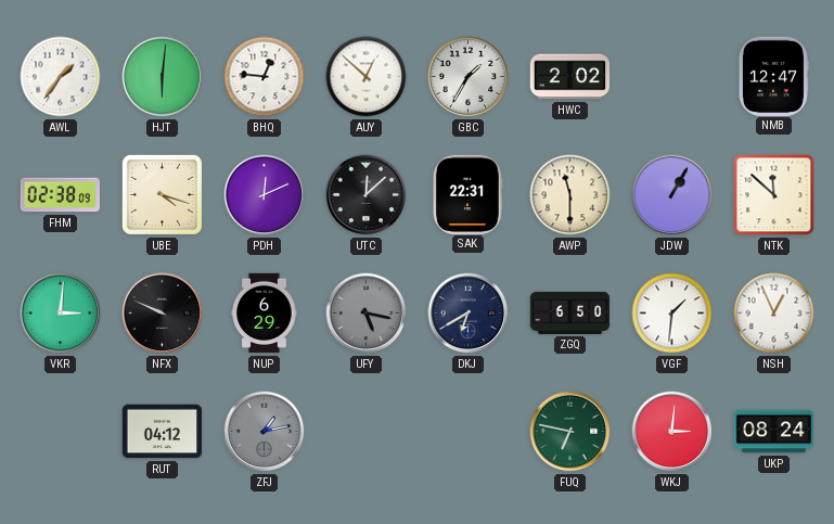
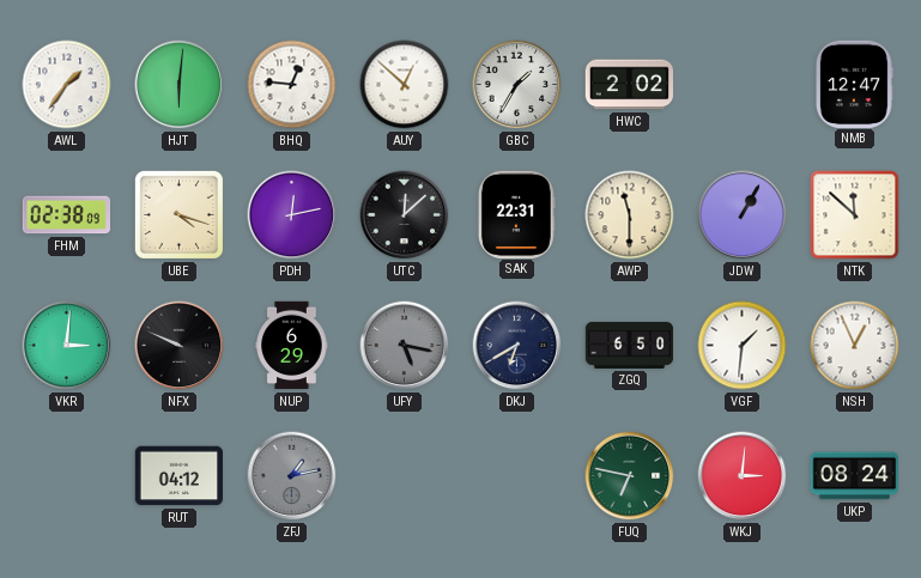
PDH: 12:11 -> 12:13
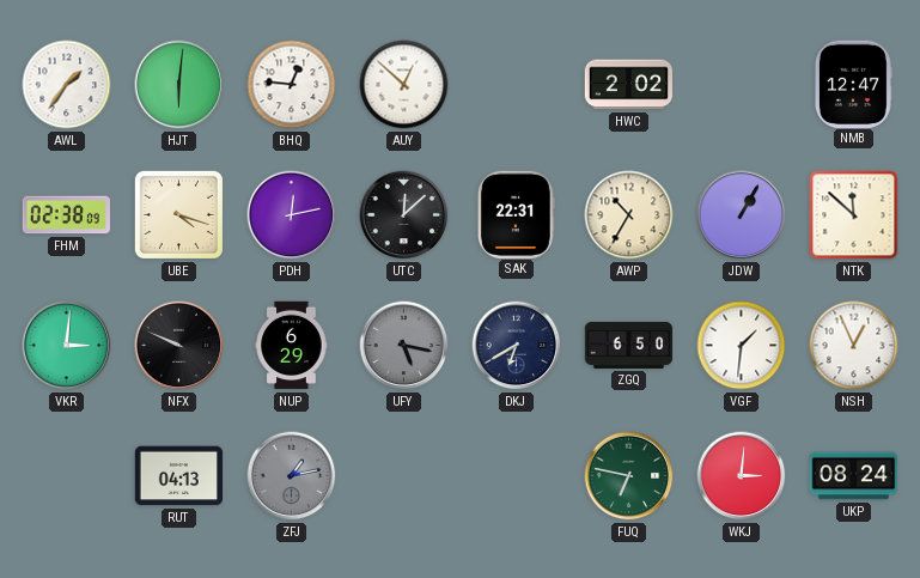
GBC: 1:35 -> none
AWP: 11:30 -> 10:35
RUT: 04:12 -> 04:13
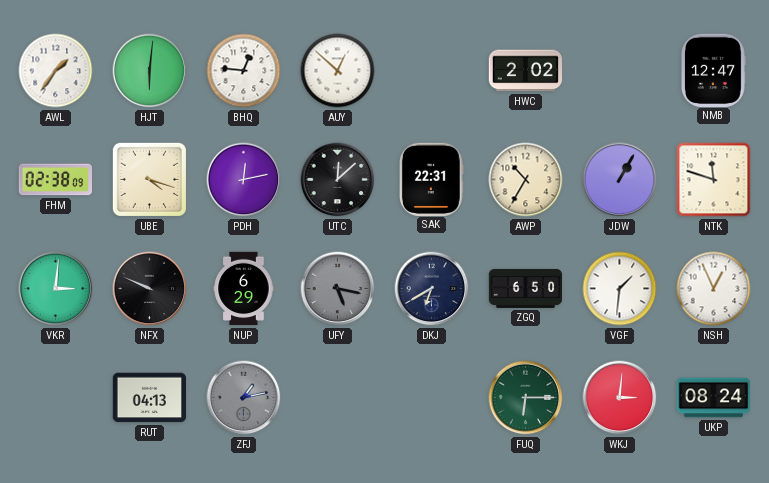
NTK: 11:52 -> 11:48
FUQ: 6:47 -> 6:15
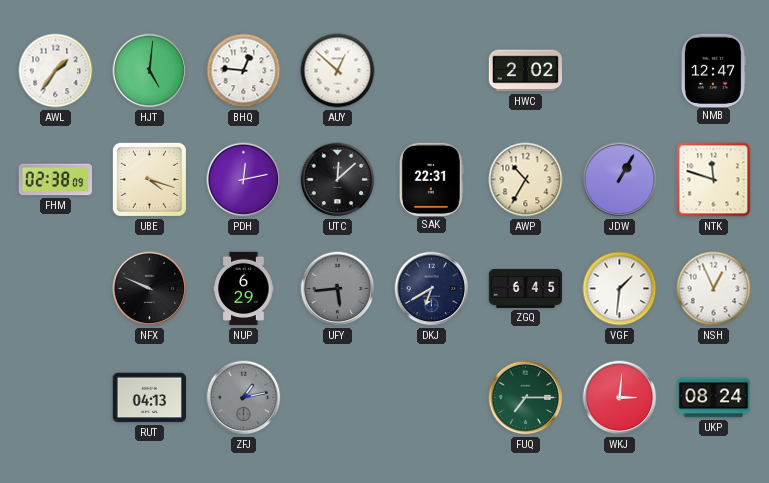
HJT: 6:01 -> 5:01
VKR: 3:01 -> none
UFY: 5:17 -> 5:44
ZGQ: 6:50 -> 6:45
FUQ: 6:15 -> 7:15
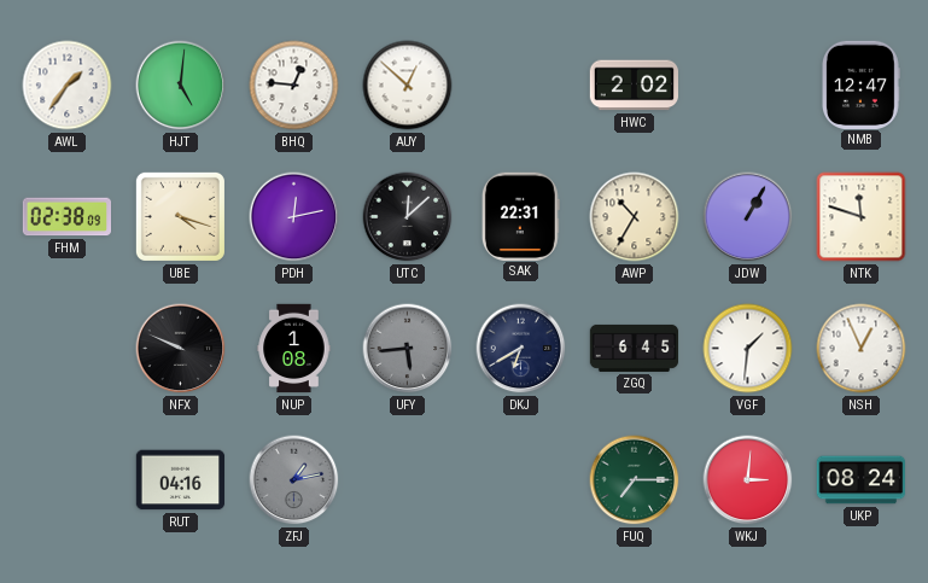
NUP: 6:29 -> 1:08
RUT: 04:13 -> 04:16
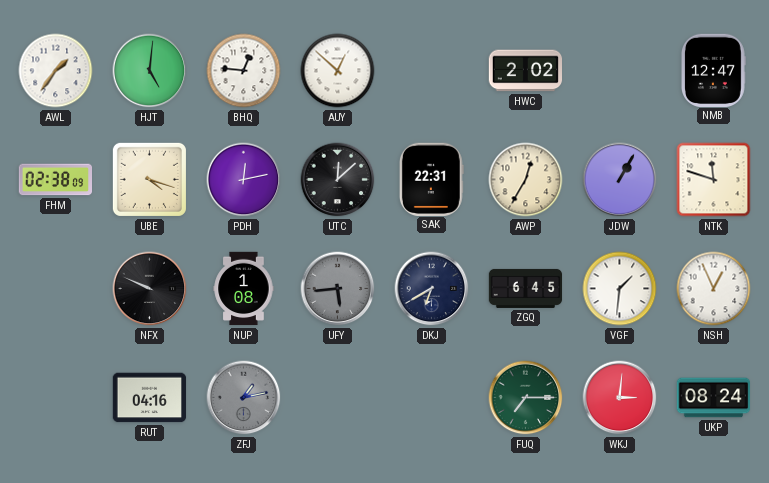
AWP: 10:35 -> 12:35
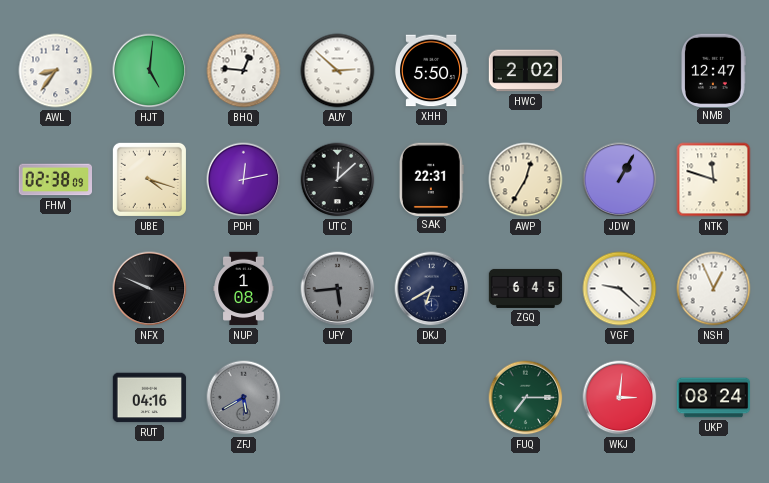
AWL: 1:36 -> 8:36
AUY: 12:52 -> 2:52
XHH: none -> 5:50
VGF: 1:31 -> 9:22
ZFJ: 1:13 -> 5:40
